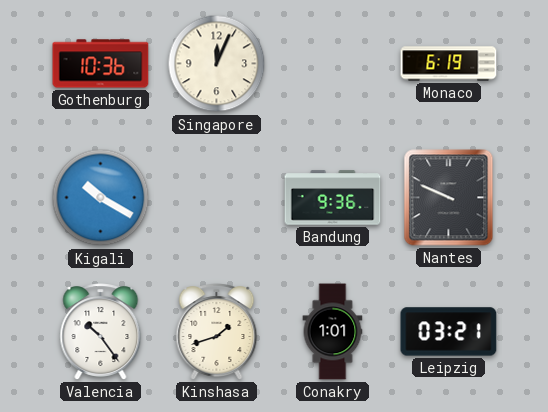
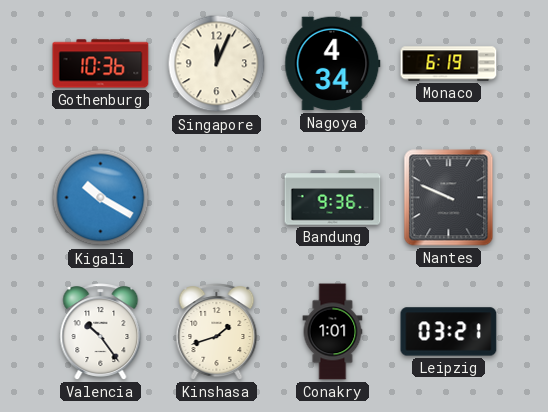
Nagoya: none -> 4:34
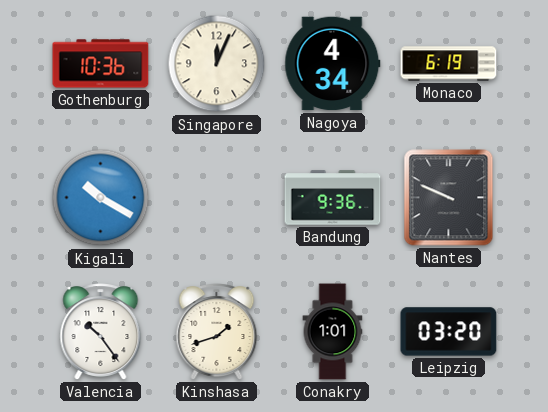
Leipzig: 03:21 -> 03:20
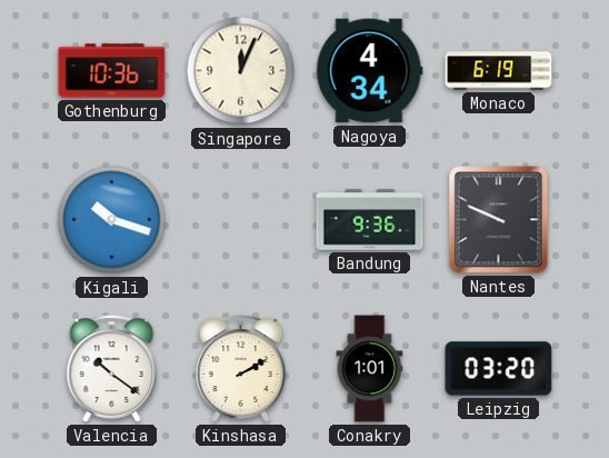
Kigali: 10:20 -> 10:18
Valencia: 10:24 -> 10:21
Kinshasa: 1:42 -> 2:10
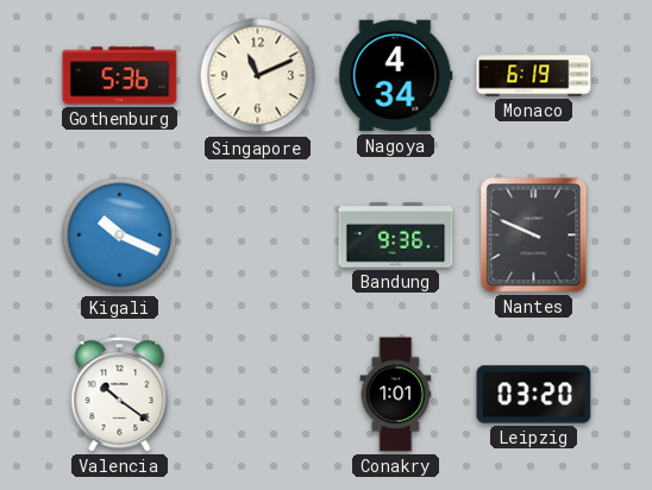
Gothenburg: 10:36 -> 5:36
Singapore: 12:04 -> 11:11
Kigali: 10:18 -> 10:19
Kinshasa: 2:10 -> none
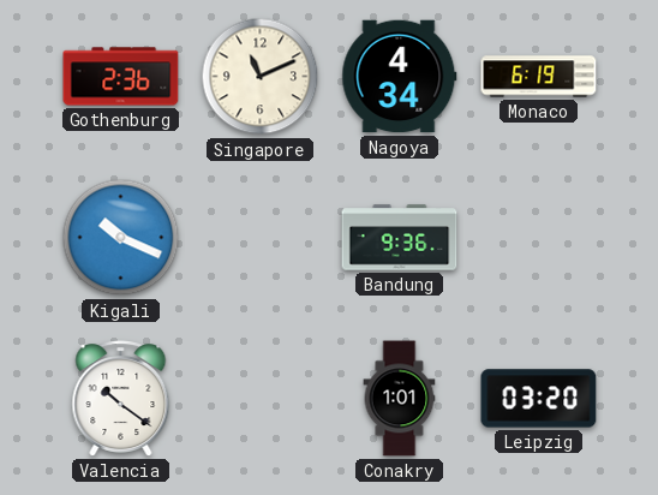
Gothenburg: 5:36 -> 2:36
Nantes: 9:49 -> none
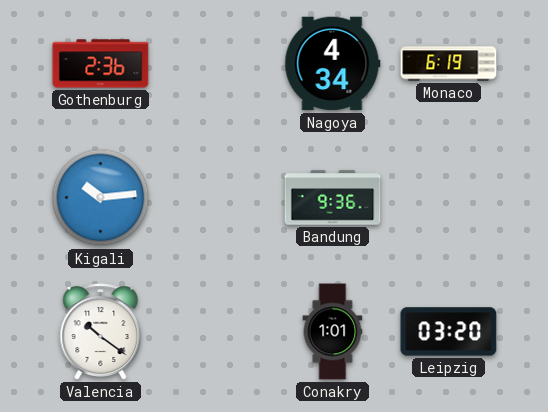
Singapore: 11:11 -> none
Kigali: 10:19 -> 10:14
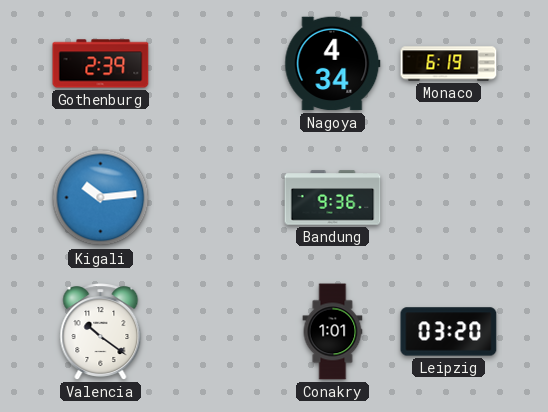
Gothenburg: 2:36 -> 2:39
